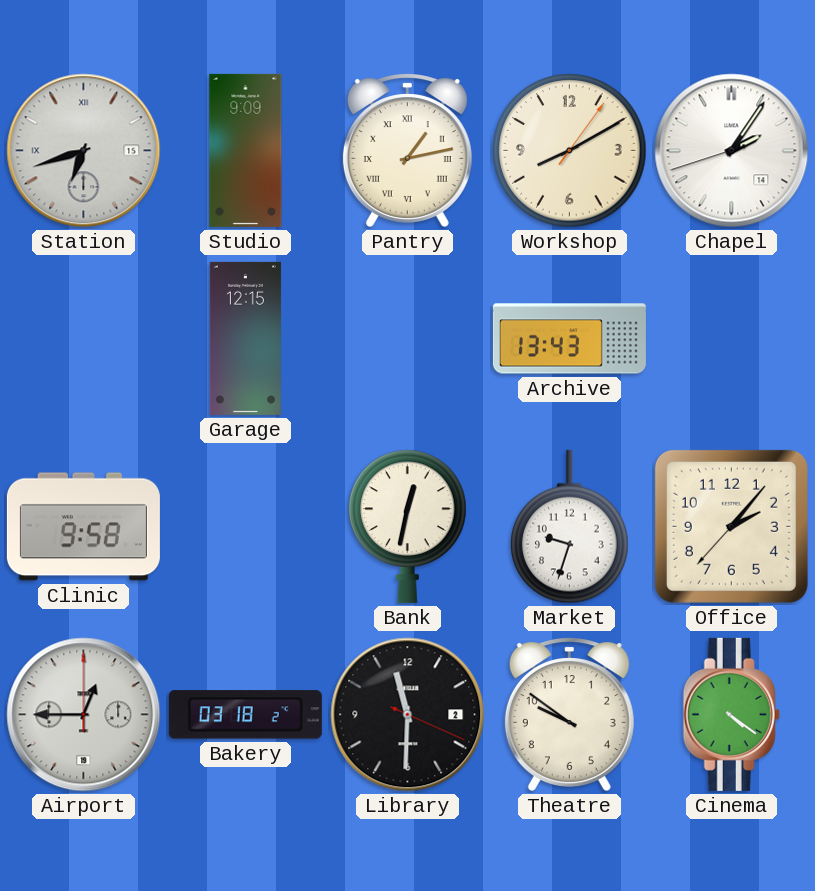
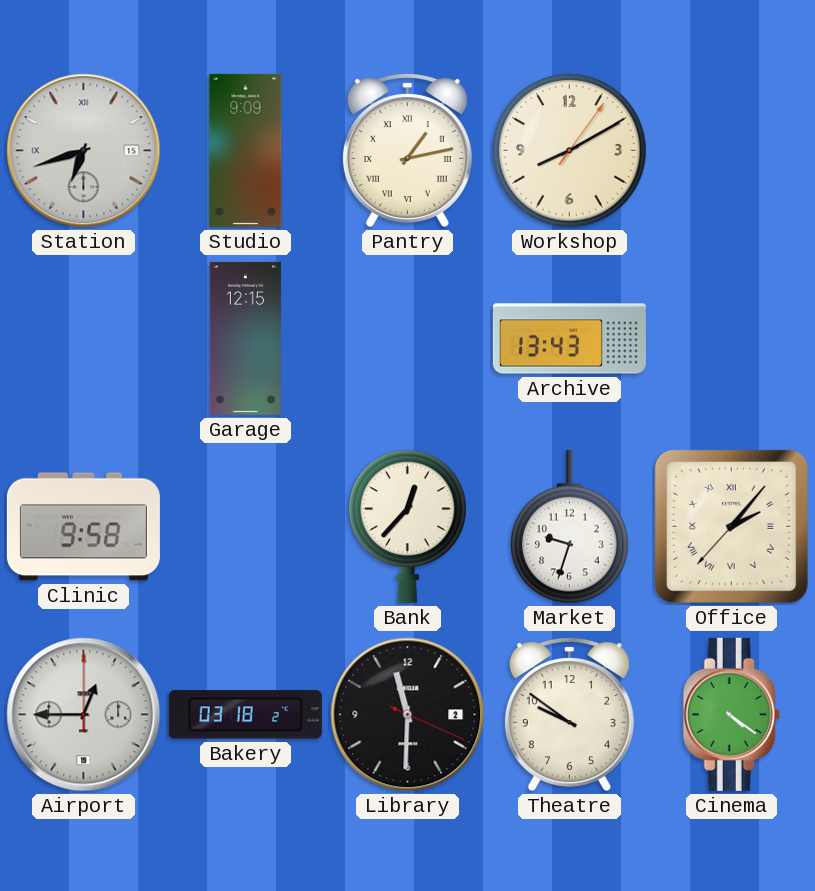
Chapel: 2:05 -> none
Bank: 12:32 -> 12:37
Office numerals: Arabic -> Roman
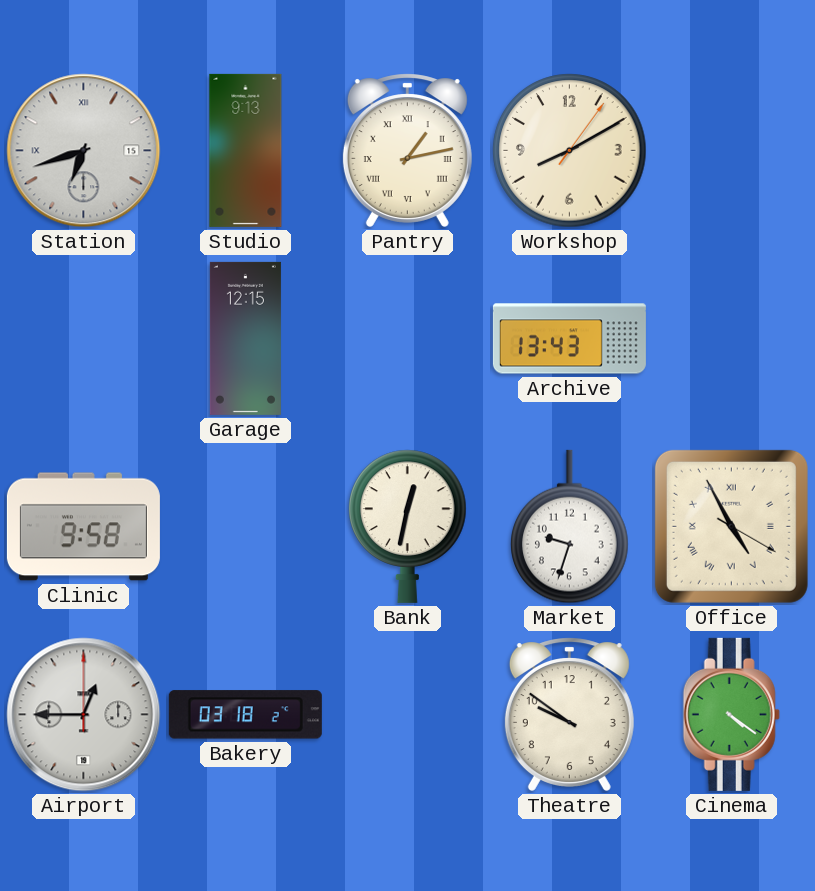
Studio: 9:09 -> 9:13
Bank: 12:37 -> 12:32
Office: 2:06 -> 4:55
Library: 11:30 -> none
